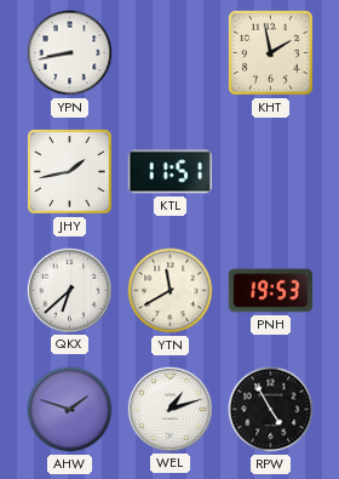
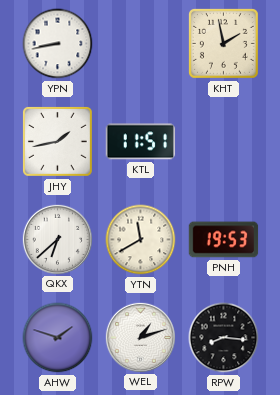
RPW: 4:55 -> 8:16
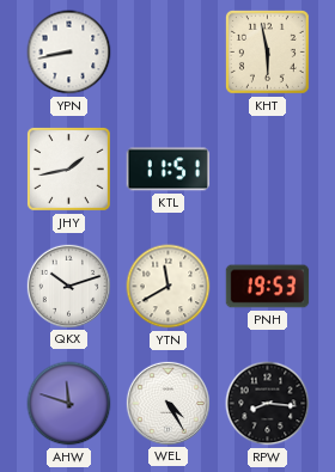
KHT: 1:58 -> 5:58
QKX: 6:38 -> 10:12
AHW: 1:48 -> 11:48
WEL: 1:12 -> 4:25
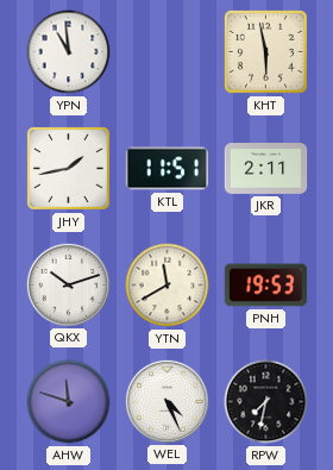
YPN: 8:43 -> 10:59
JKR: none -> 2:11
WEL: 4:25 -> 4:26
RPW: 8:16 -> 7:32
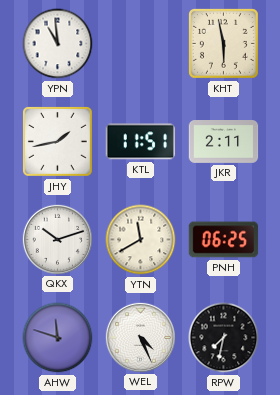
PNH: 19:53 -> 06:25
